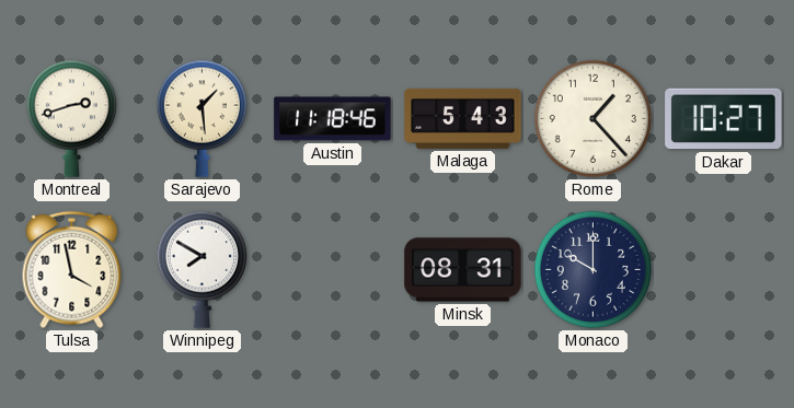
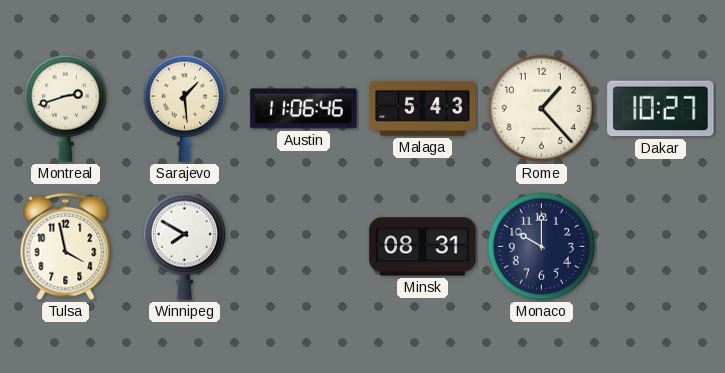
Austin: 11:18 -> 11:06
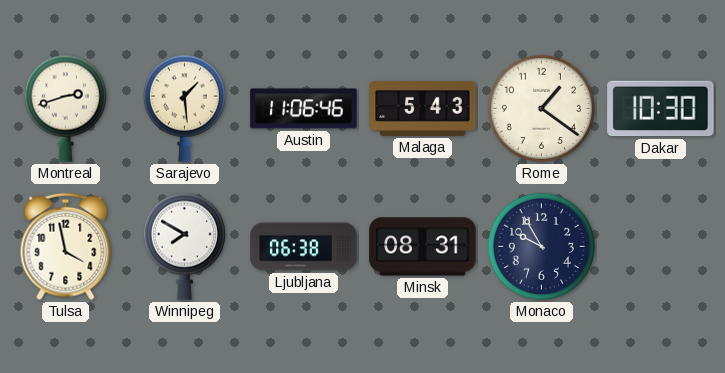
Rome: 1:23 -> 1:21
Dakar: 10:27 -> 10:30
Ljubljana: none -> 06:38
Monaco: 10:00 -> 9:55
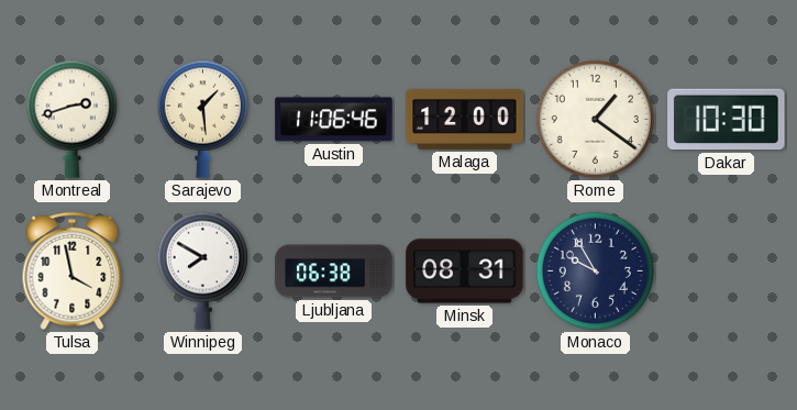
Malaga: 5:43 -> 12:00
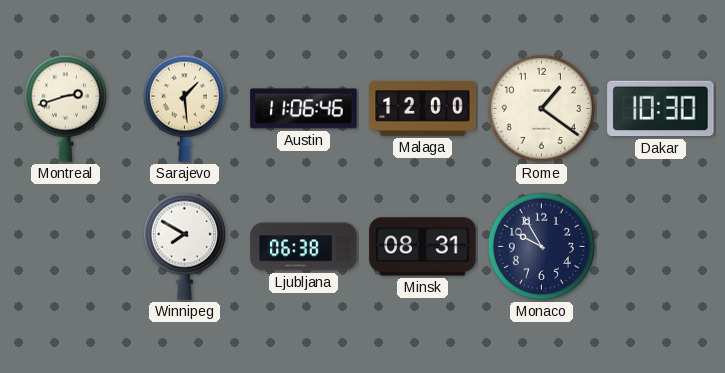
Tulsa: 3:58 -> none
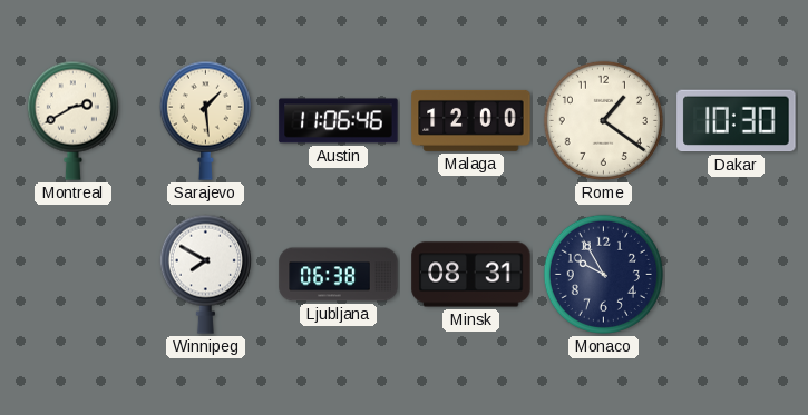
Montreal: 2:42 -> 2:40
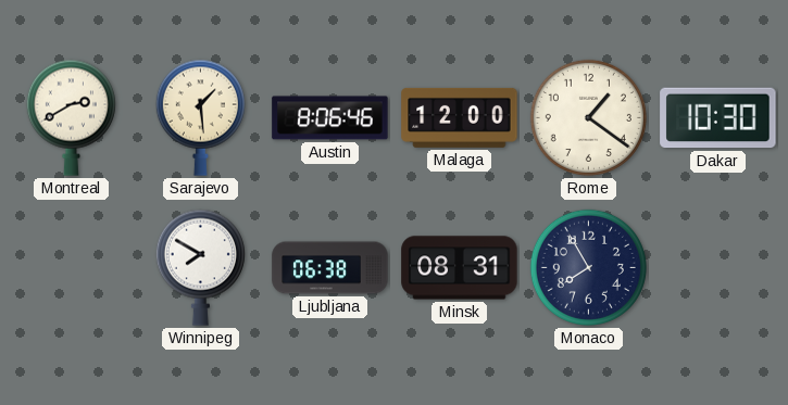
Austin: 11:06 -> 8:06
Monaco: 9:55 -> 7:55
